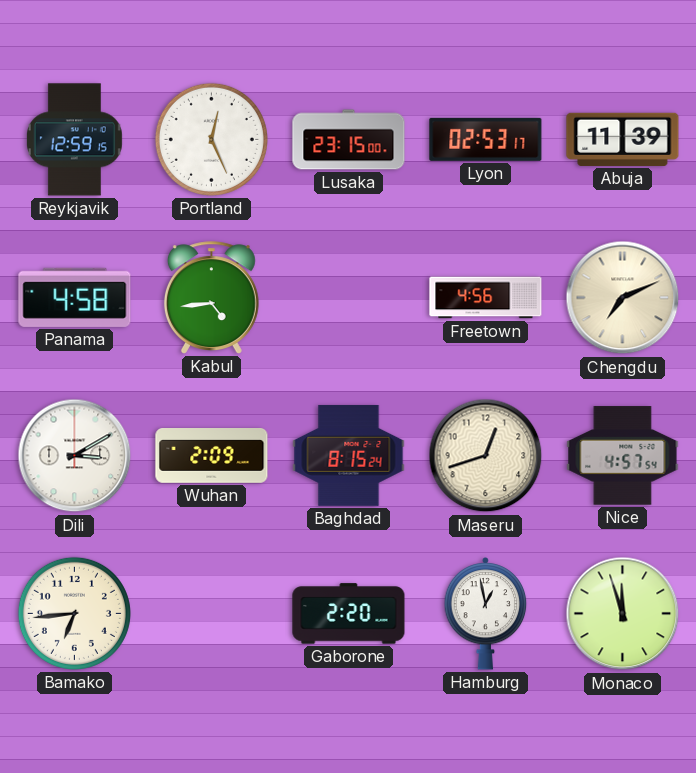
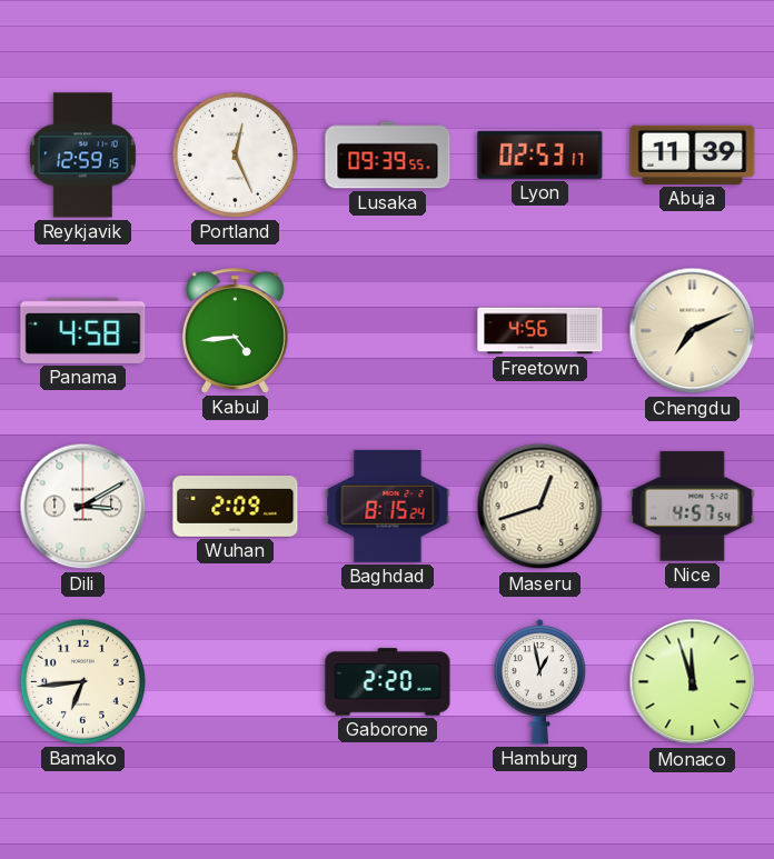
Lusaka: 23:15 -> 09:39
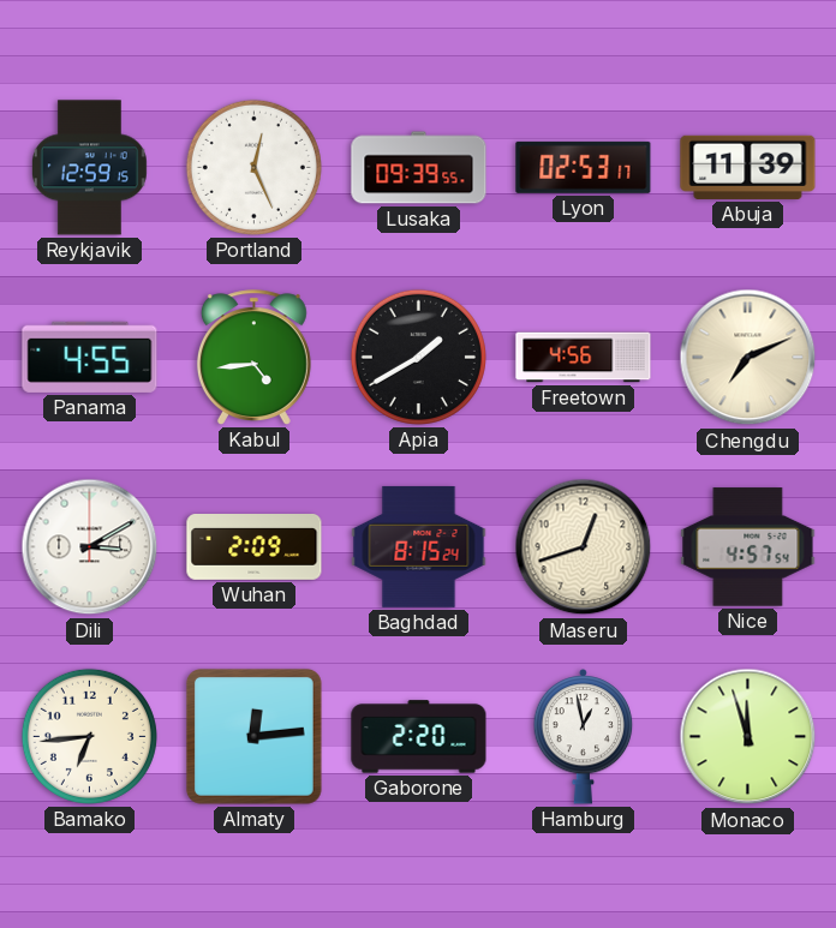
Panama: 4:58 -> 4:55
Apia: none -> 1:40
Almaty: none -> 12:14
